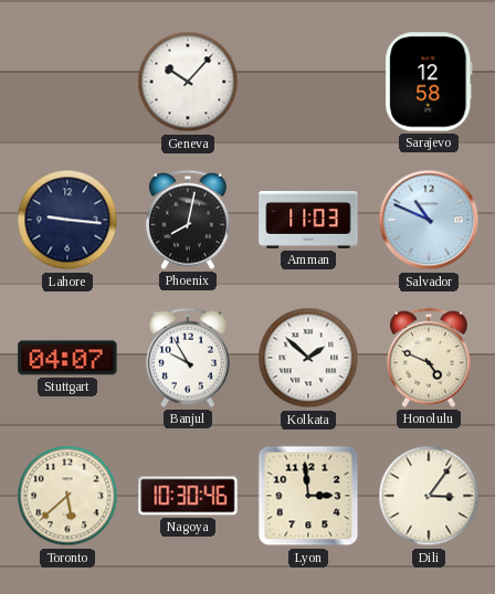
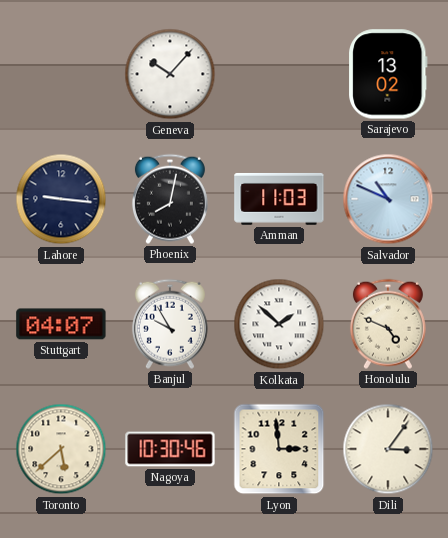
Sarajevo: 12:58 -> 13:02
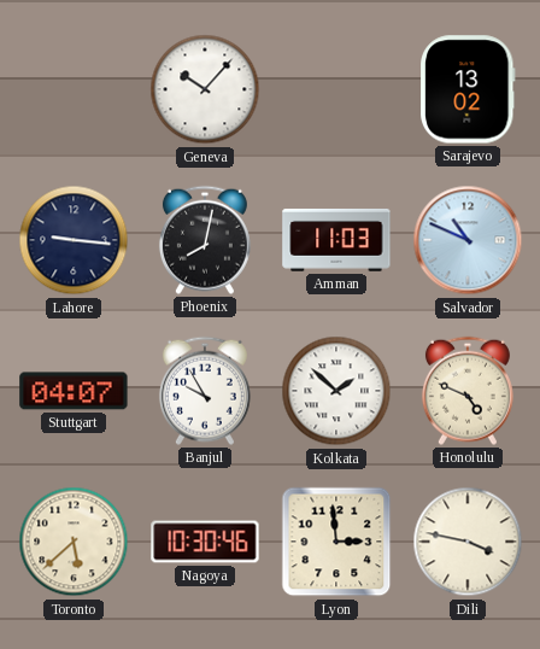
Dili: 3:06 -> 3:47
